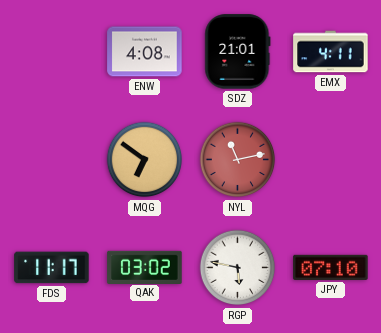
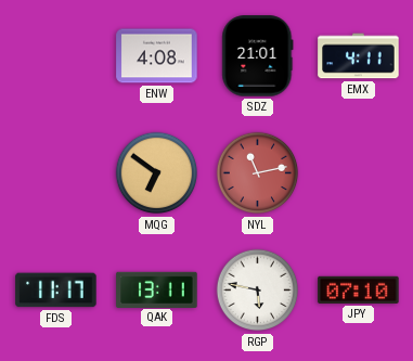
QAK: 03:02 -> 13:11
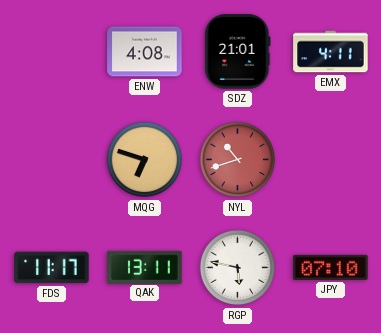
MQG: 6:51 -> 6:48
NYL: 11:13 -> 10:42
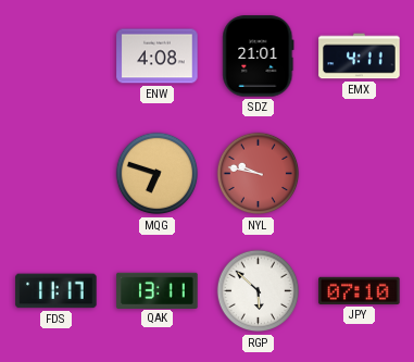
NYL: 10:42 -> 9:47
RGP: 5:47 -> 5:52
